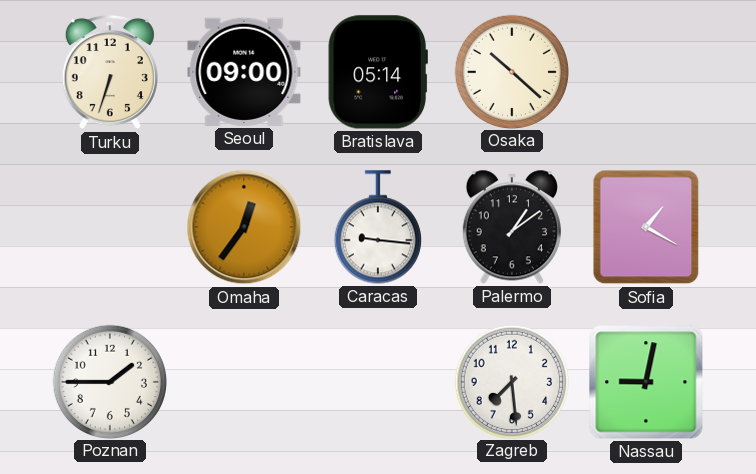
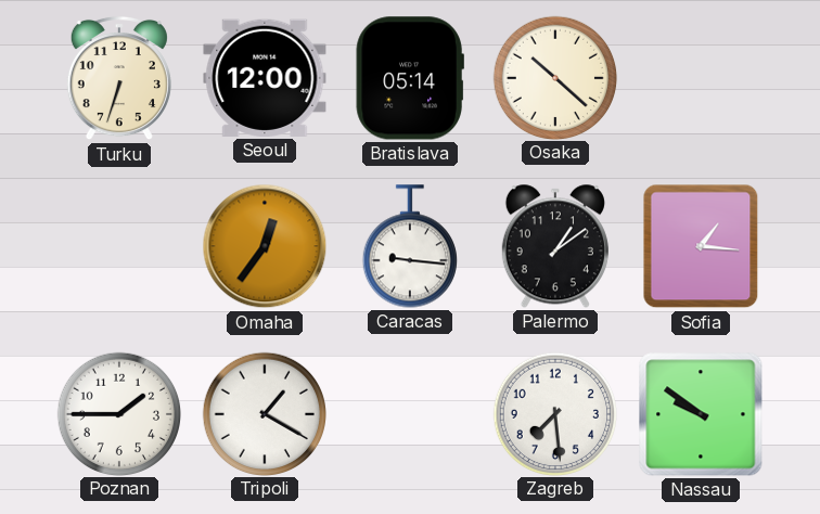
Seoul: 09:00 -> 12:00
Sofia: 1:20 -> 1:16
Tripoli: none -> 1:20
Nassau: 9:02 -> 9:51
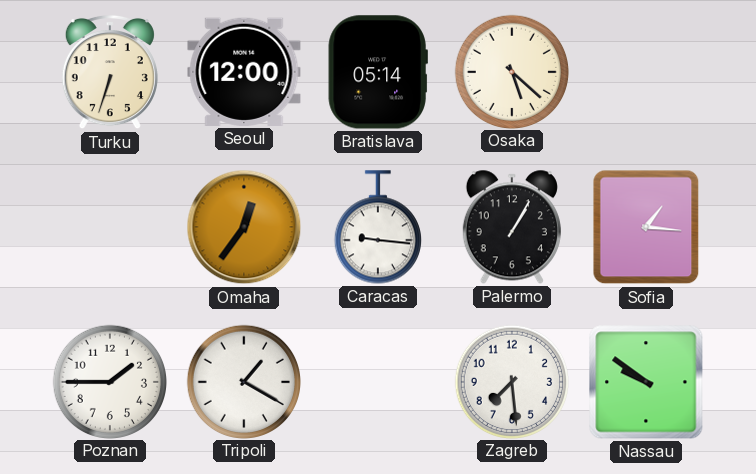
Osaka: 10:22 -> 5:22
Palermo: 1:09 -> 1:05
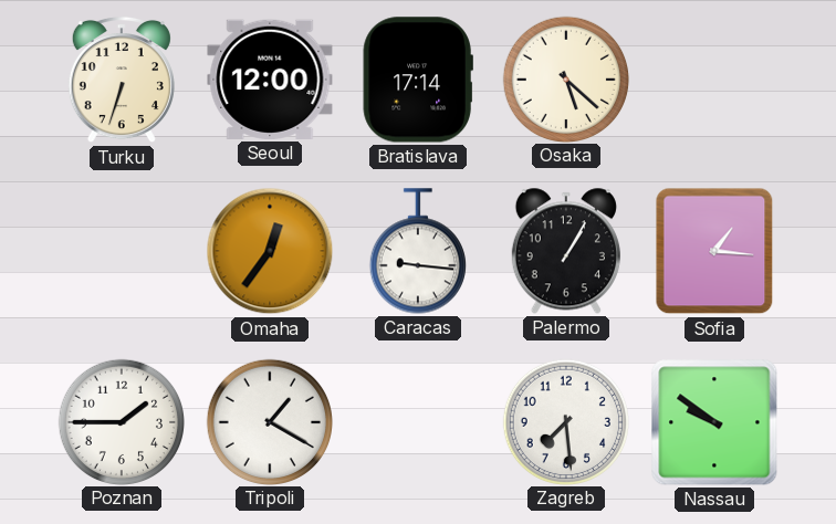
Bratislava: 05:14 -> 17:14
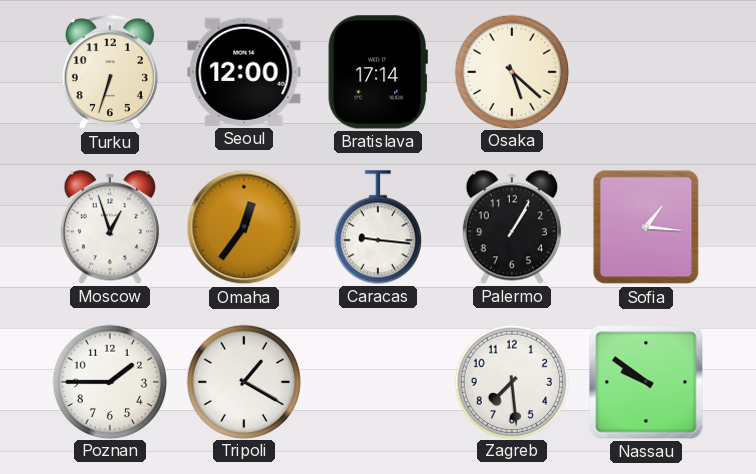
Moscow: none -> 12:57
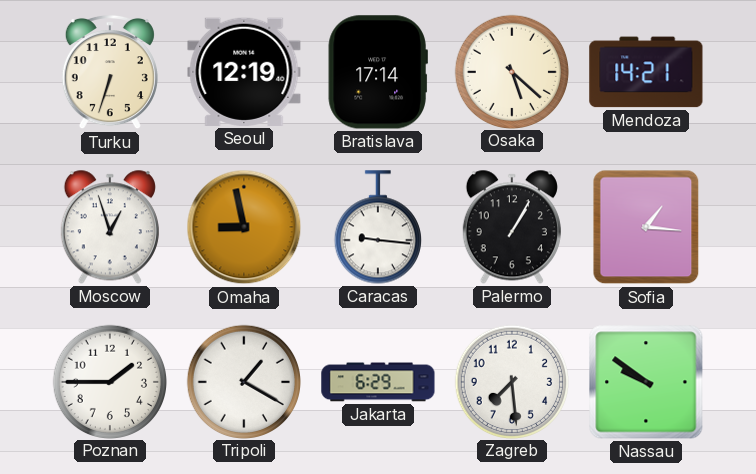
Seoul: 12:00 -> 12:19
Mendoza: none -> 14:21
Omaha: 12:36 -> 8:58
Jakarta: none -> 6:29
